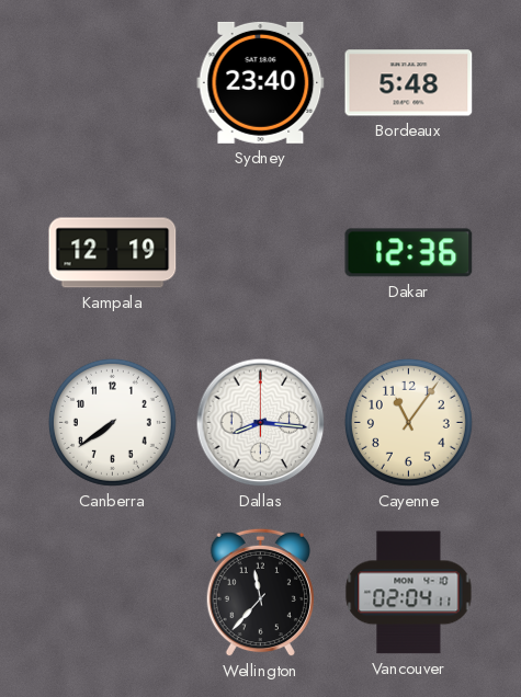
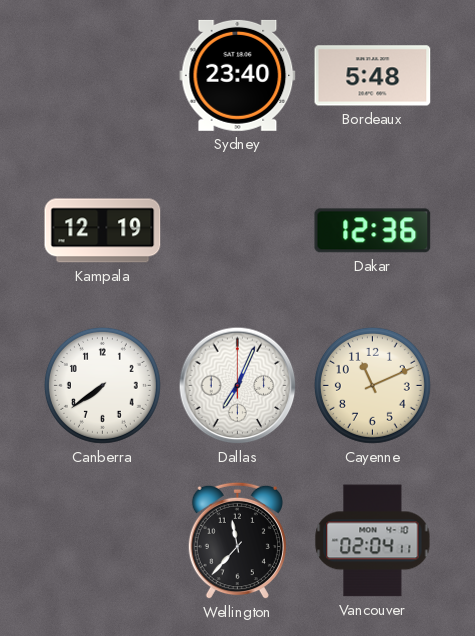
Dallas: 8:16 -> 7:04
Cayenne: 11:06 -> 11:11
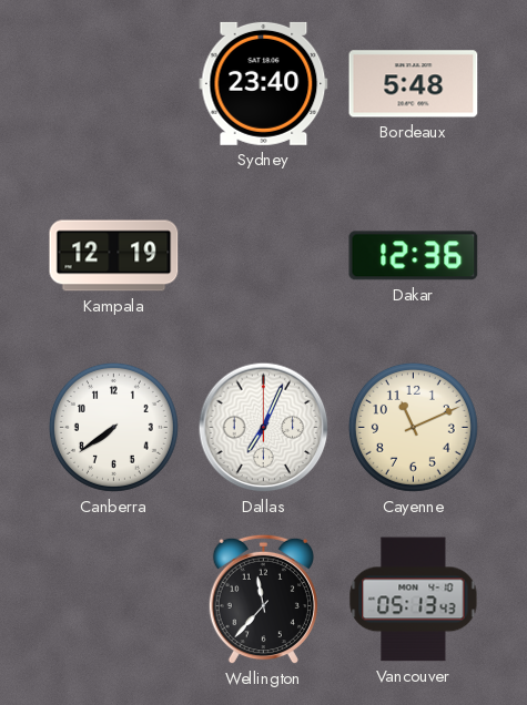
Vancouver: 02:04 -> 05:13
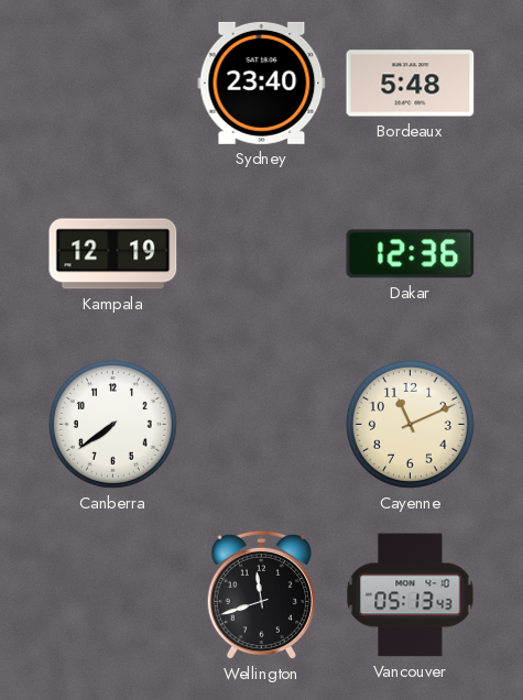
Dallas: 7:04 -> none
Wellington: 11:37 -> 11:42
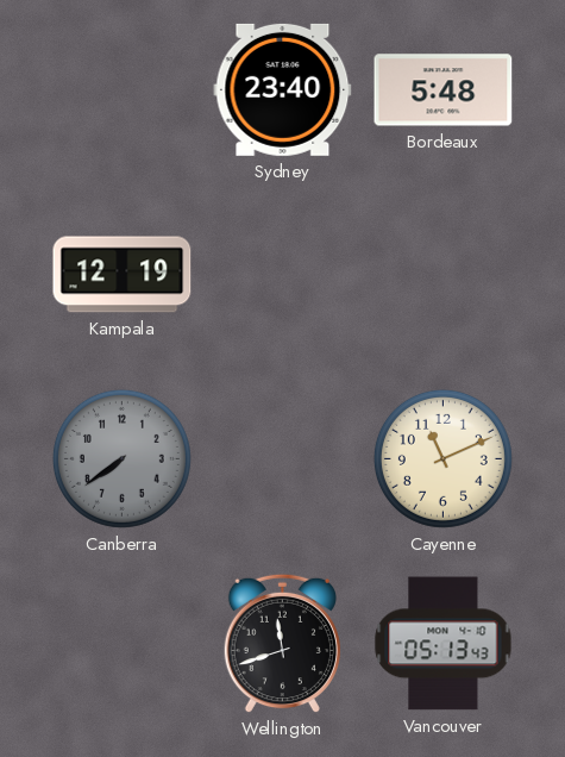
Dakar: 12:36 -> none
Canberra dial: white -> grey
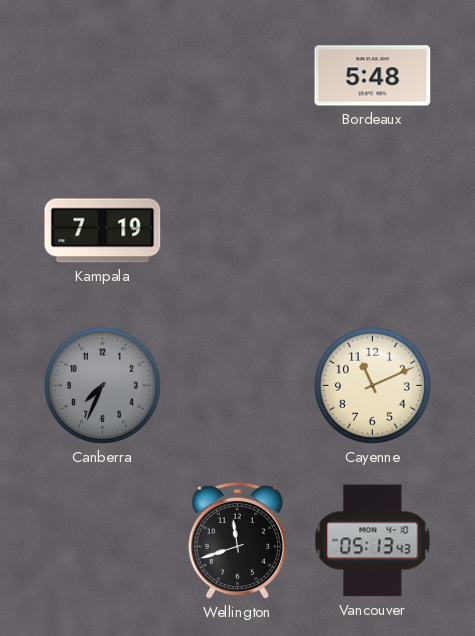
Sydney: 23:40 -> none
Kampala: 12:19 -> 7:19
Canberra: 7:39 -> 7:34
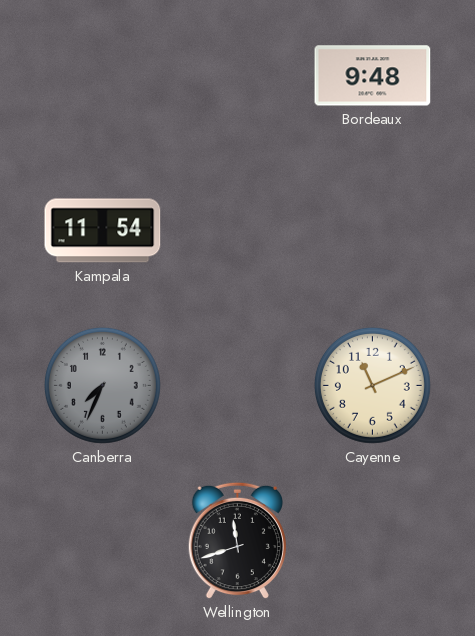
Bordeaux: 5:48 -> 9:48
Kampala: 7:19 -> 11:54
Vancouver: 05:13 -> none
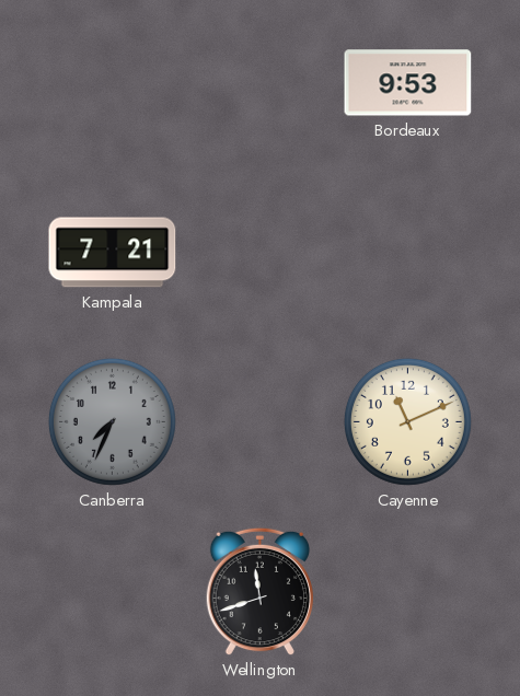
Bordeaux: 9:48 -> 9:53
Kampala: 11:54 -> 7:21
